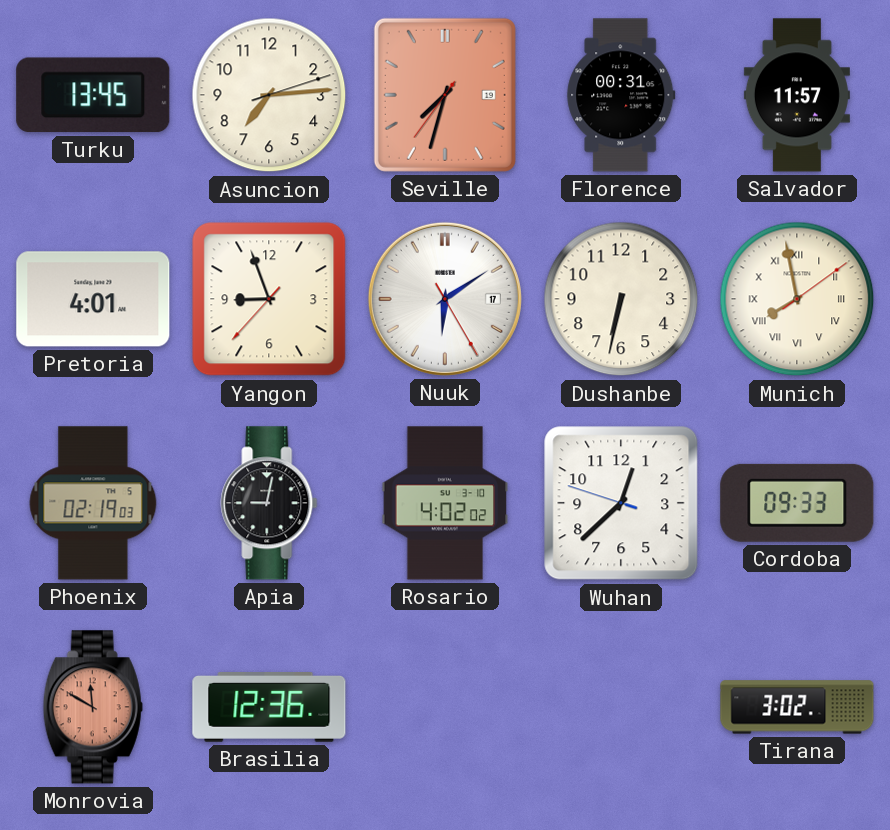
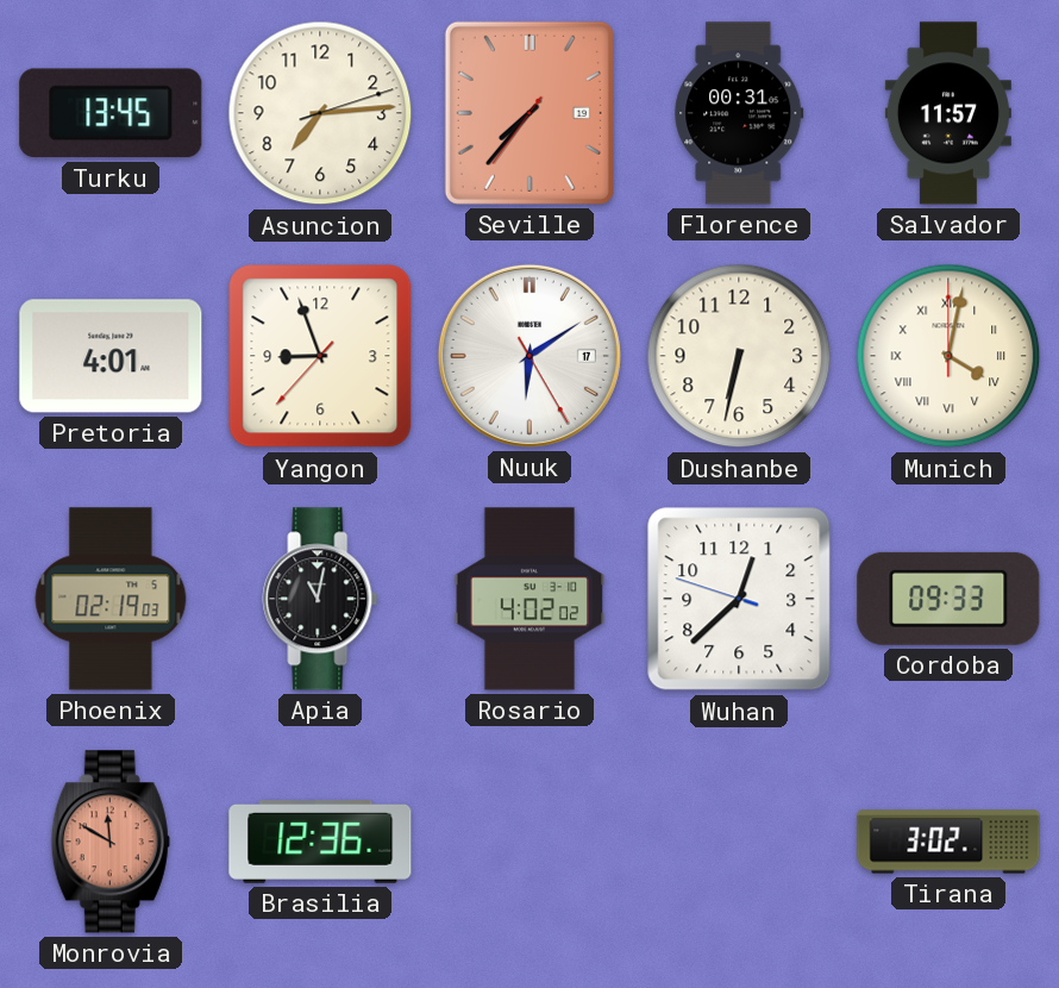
Seville: 7:32 -> 7:36
Munich: 7:58 -> 4:02
Apia: 9:02 -> 11:02
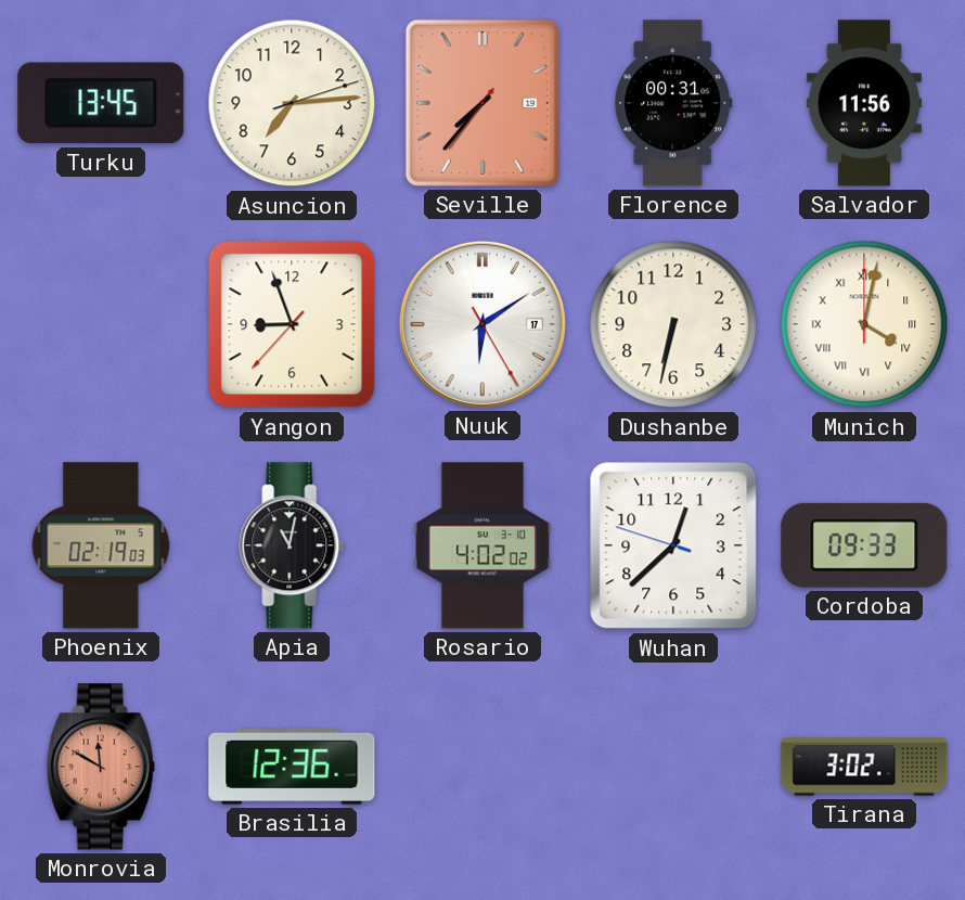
Salvador: 11:57 -> 11:56
Pretoria: 4:01 -> none
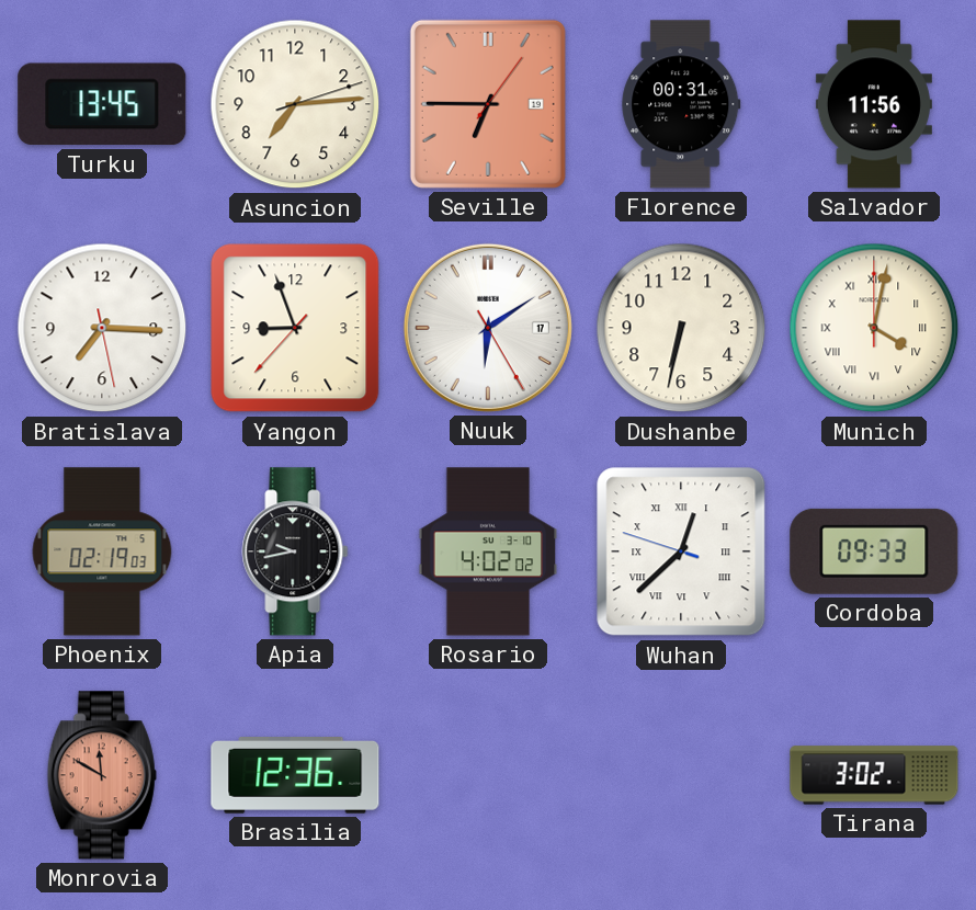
Seville: 7:36 -> 6:45
Bratislava: none -> 7:15
Apia: 11:02 -> 9:43
Wuhan numerals: Arabic -> Roman
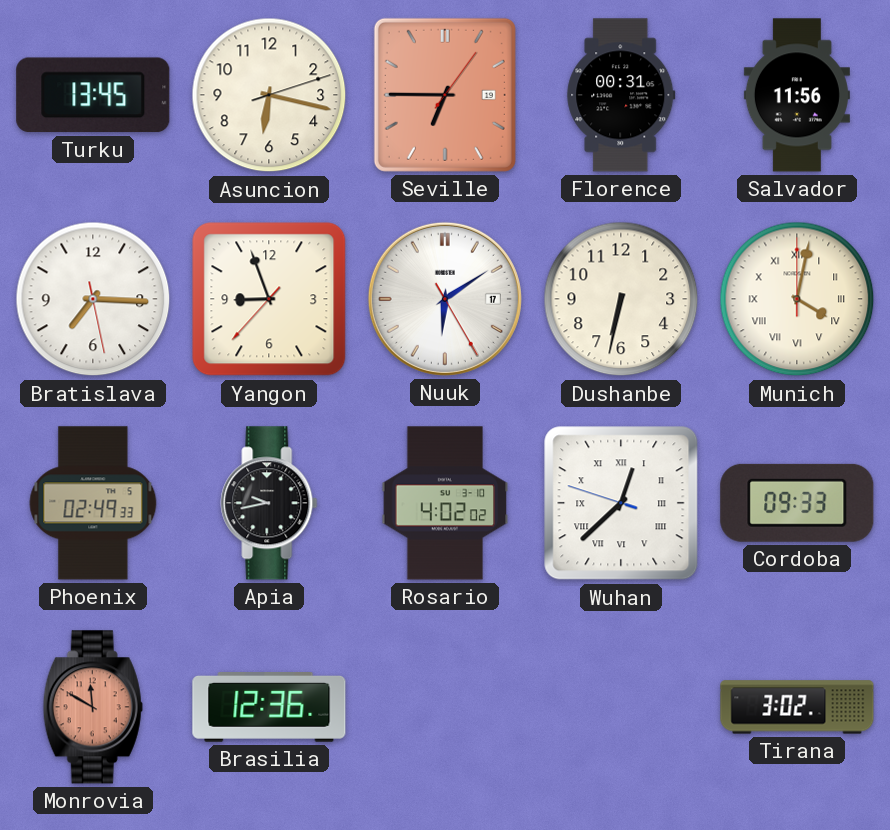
Asuncion: 7:14 -> 6:17
Phoenix: 02:19 -> 02:49
